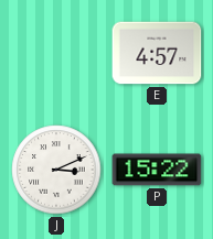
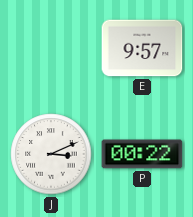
E: 4:57 -> 9:57
P: 15:22 -> 00:22
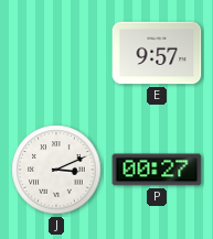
P: 00:22 -> 00:27
